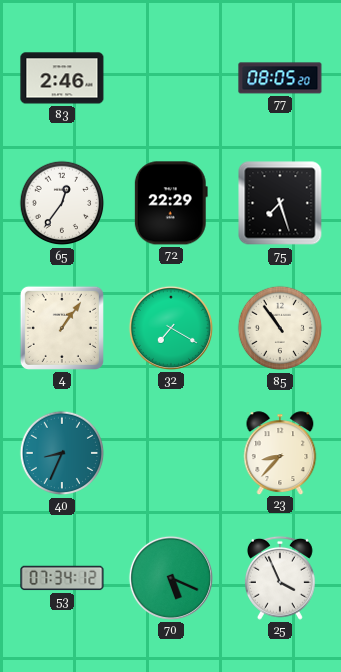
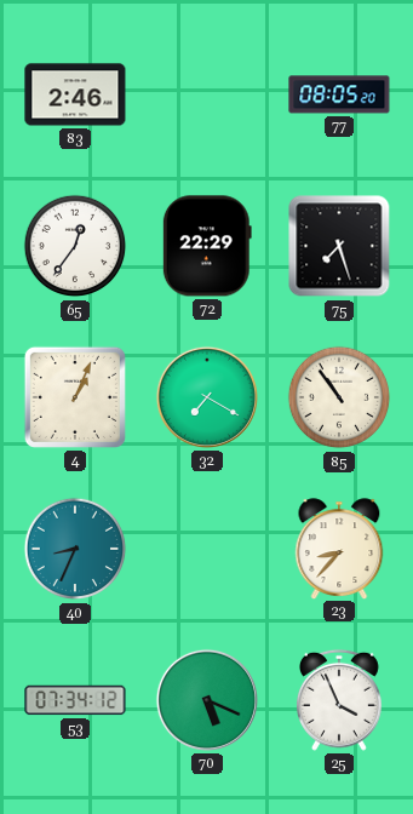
4: 1:06 -> 1:04
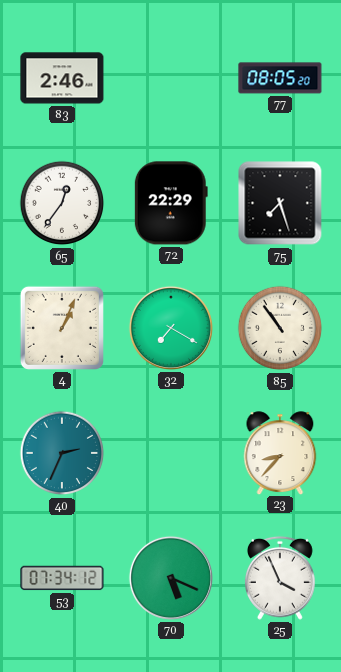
40: 8:34 -> 2:34
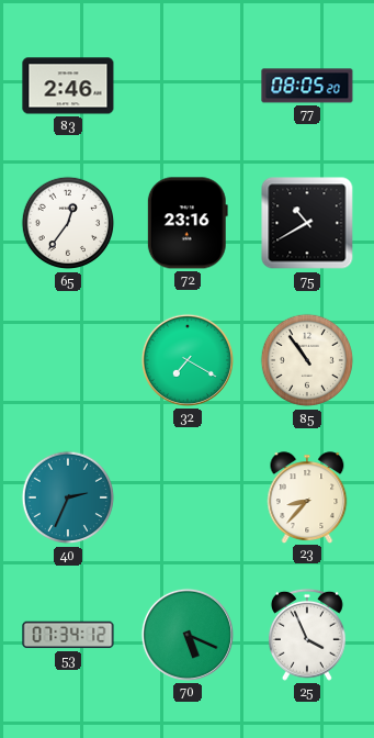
72: 22:29 -> 23:16
75: 7:27 -> 10:40
4: 1:04 -> none
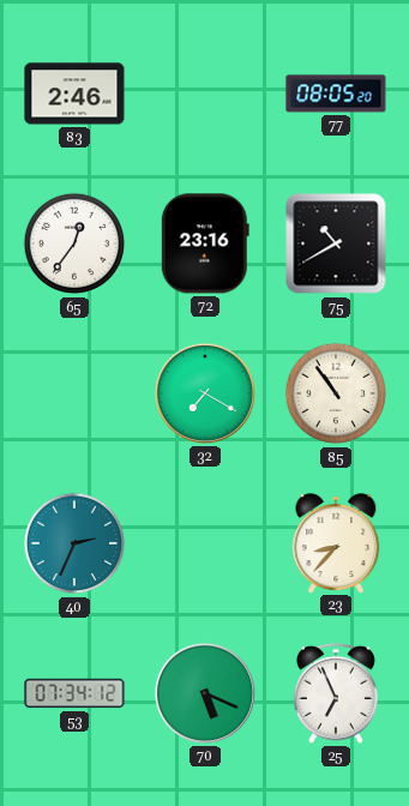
25: 3:56 -> 6:56
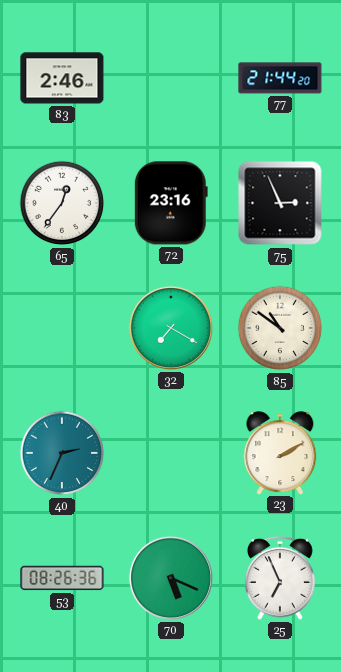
77: 08:05 -> 21:44
75: 10:40 -> 2:56
85: 10:54 -> 10:51
23: 8:37 -> 2:10
53: 07:34 -> 08:26
